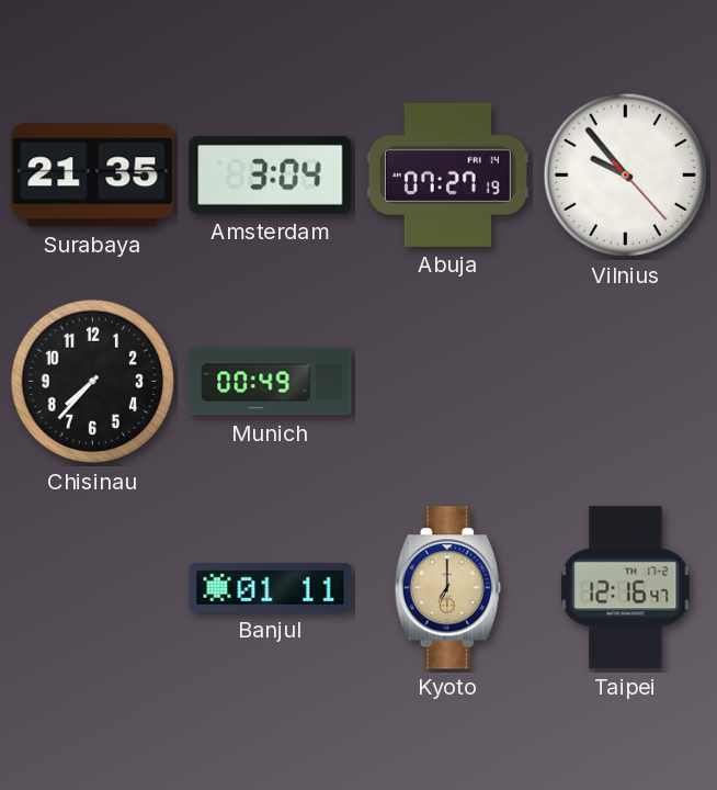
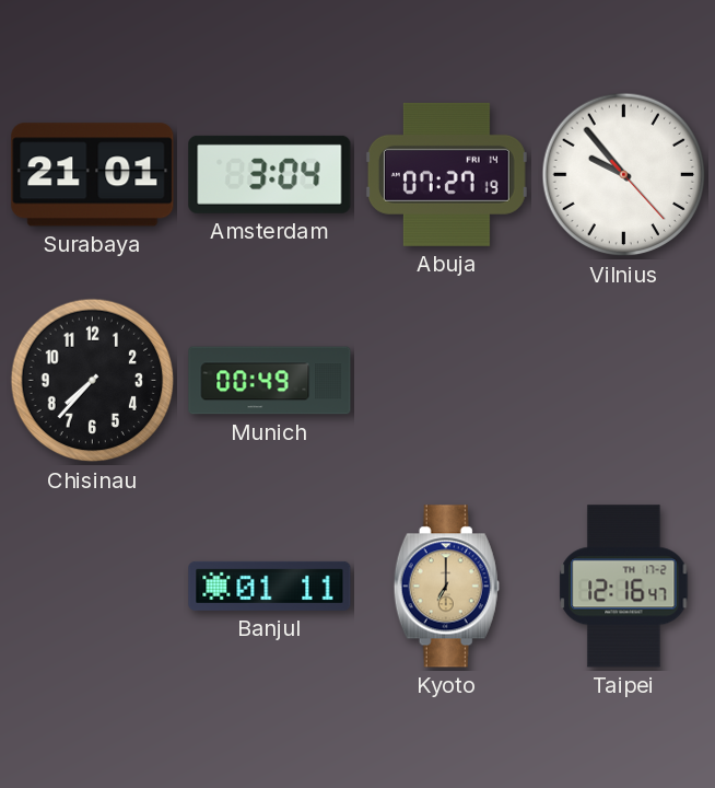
Surabaya: 21:35 -> 21:01
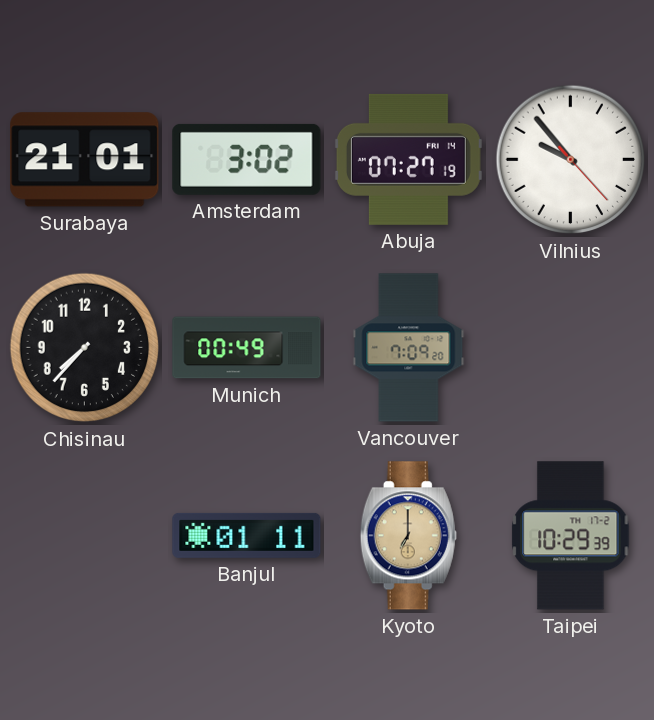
Amsterdam: 3:04 -> 3:02
Vancouver: none -> 7:09
Taipei: 12:16 -> 10:29
